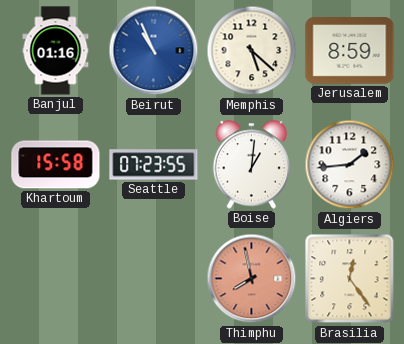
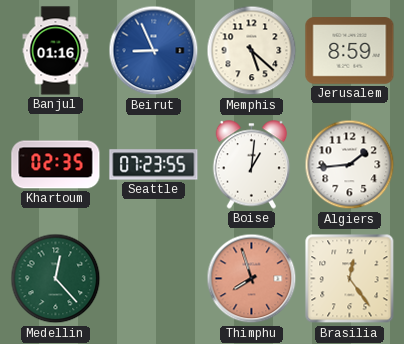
Beirut: 10:56 -> 8:56
Khartoum: 15:58 -> 02:35
Medellin: none -> 12:23
Thimphu: 7:58 -> 7:57
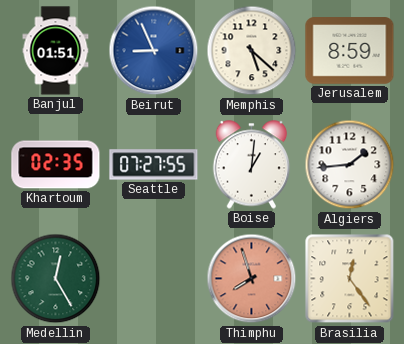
Banjul: 01:16 -> 01:51
Seattle: 07:23 -> 07:27
Medellin: 12:23 -> 12:25
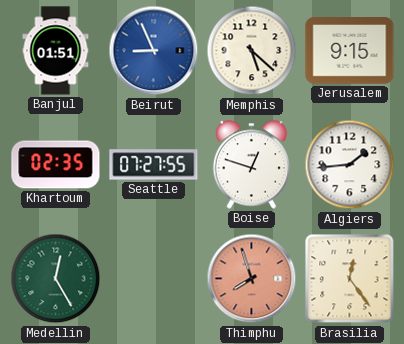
Jerusalem: 8:59 -> 9:15
Boise: 1:01 -> 12:48
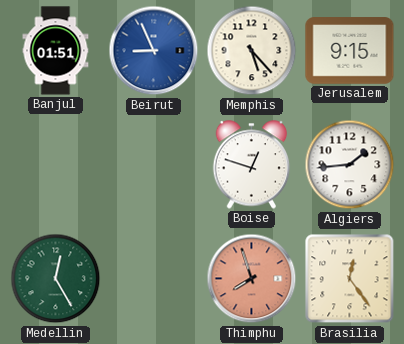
Memphis: 5:22 -> 5:23
Khartoum: 02:35 -> none
Seattle: 07:27 -> none
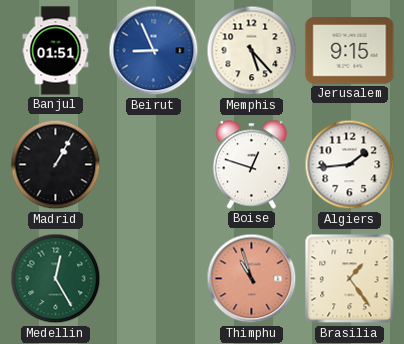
Madrid: none -> 1:05
Thimphu: 7:57 -> 10:57
Brasilia: 12:24 -> 1:24
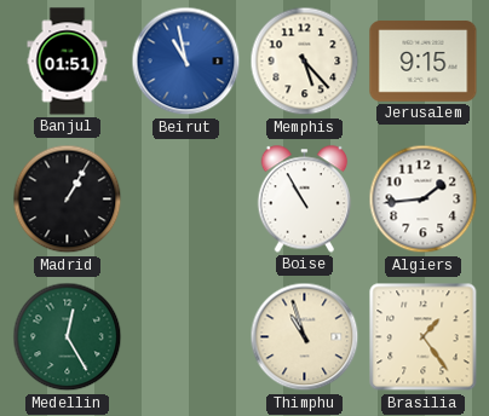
Beirut: 8:56 -> 10:58
Boise: 12:48 -> 10:55
Thimphu dial: salmon -> cream
